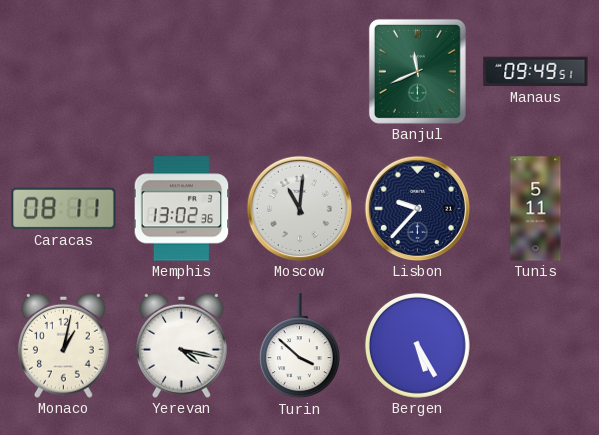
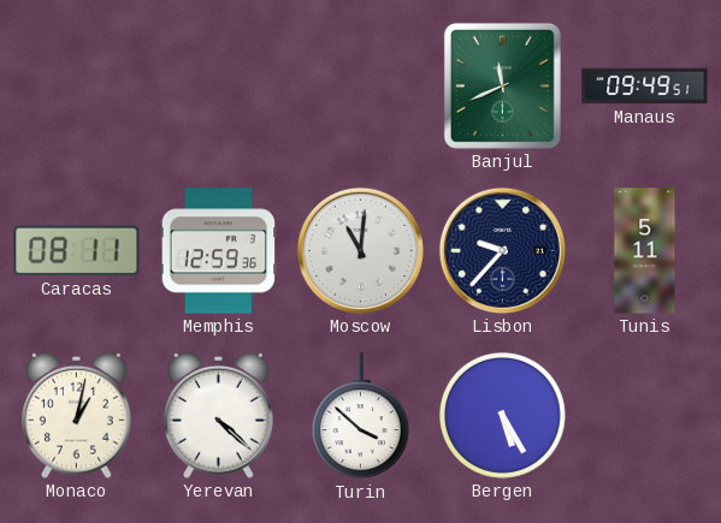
Memphis: 13:02 -> 12:59
Yerevan: 4:17 -> 4:22
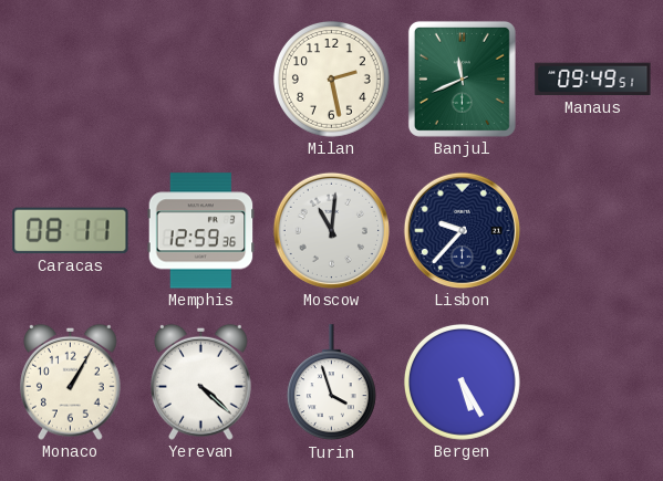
Milan: none -> 2:28
Tunis: 5:11 -> none
Monaco: 1:02 -> 1:05
Turin: 3:52 -> 3:57
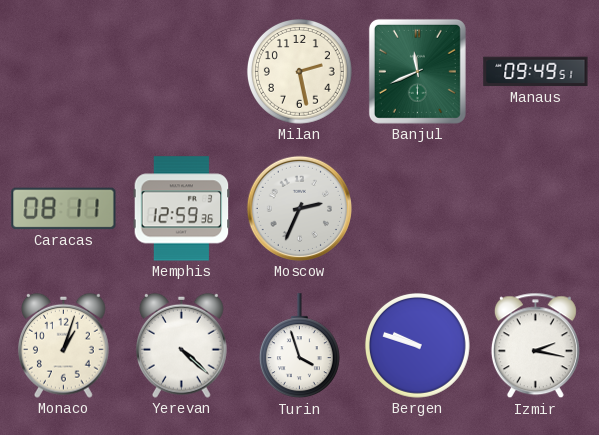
Moscow: 11:01 -> 2:34
Lisbon: 9:37 -> none
Monaco: 1:05 -> 1:03
Bergen: 5:25 -> 9:48
Izmir: none -> 2:17
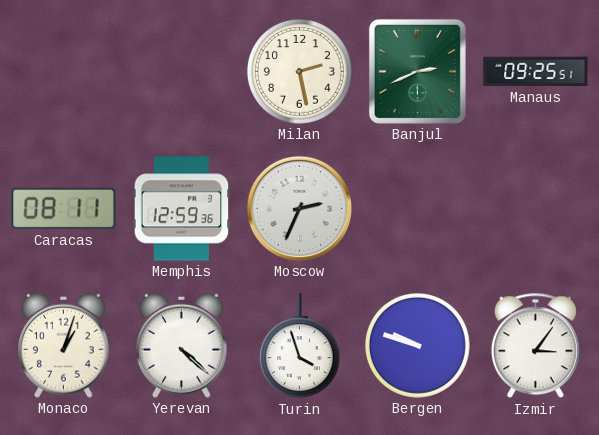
Banjul: 11:41 -> 2:41
Manaus: 09:49 -> 09:25
Izmir: 2:17 -> 3:06
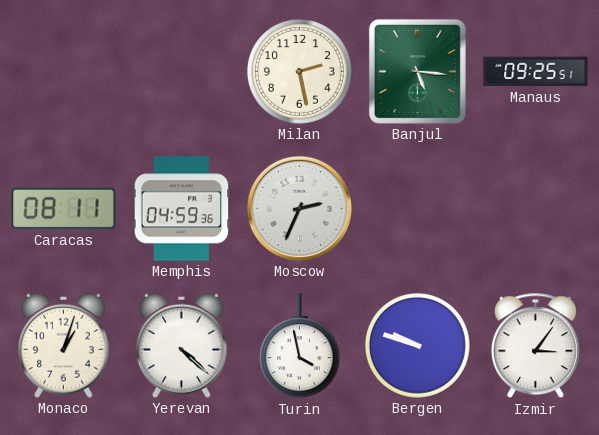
Banjul: 2:41 -> 5:16
Memphis: 12:59 -> 04:59
Turin: 3:57 -> 3:58
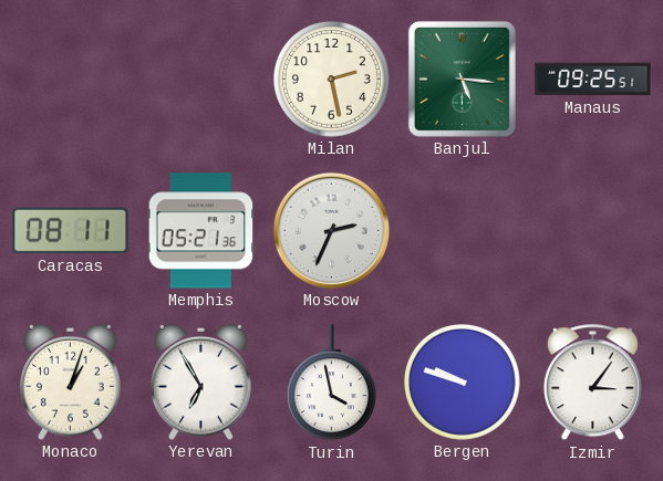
Memphis: 04:59 -> 05:21
Yerevan: 4:22 -> 6:55
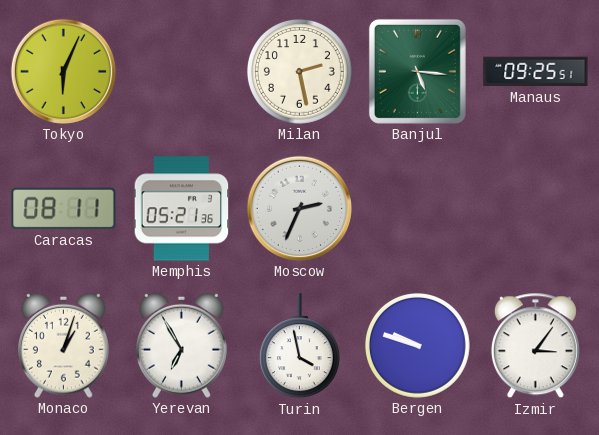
Tokyo: none -> 6:04
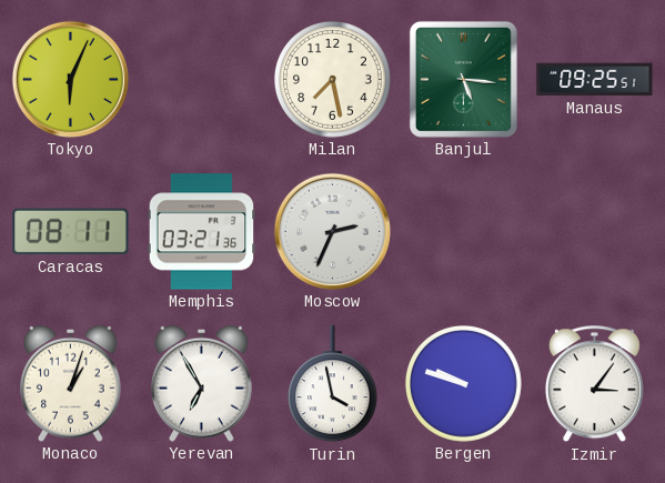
Milan: 2:28 -> 7:28
Memphis: 05:21 -> 03:21
